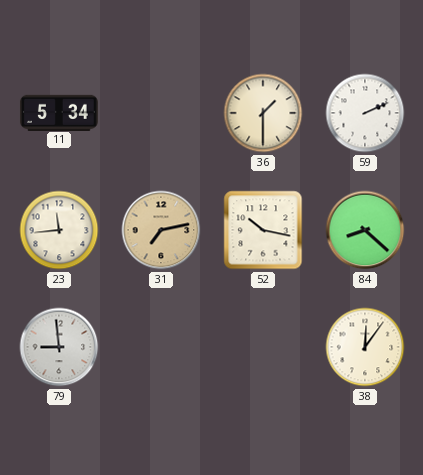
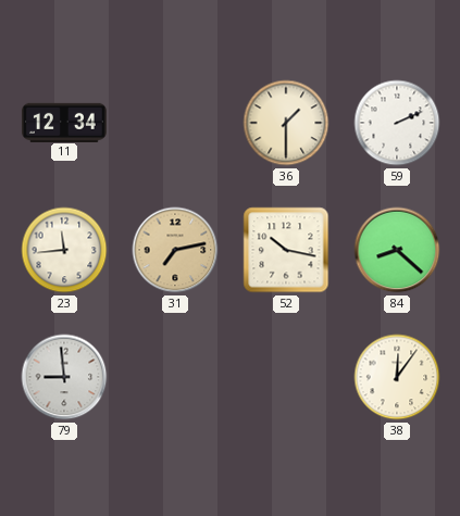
11: 5:34 -> 12:34
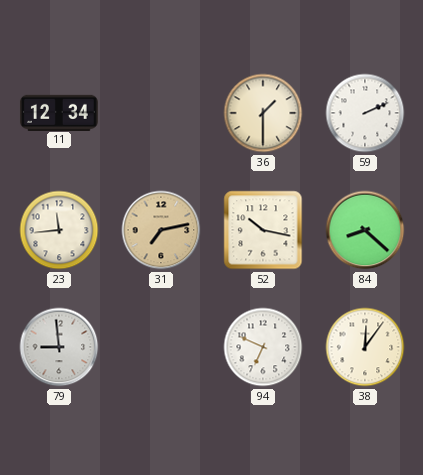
94: none -> 6:49
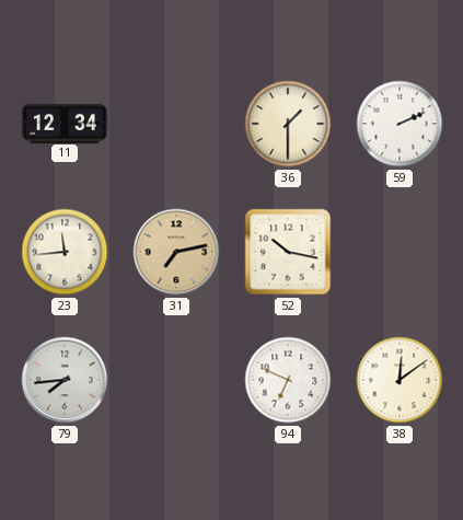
84: 8:22 -> none
79: 8:59 -> 7:44
38: 12:06 -> 12:09
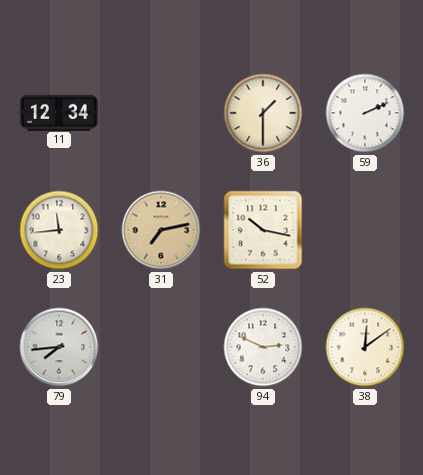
94: 6:49 -> 2:49
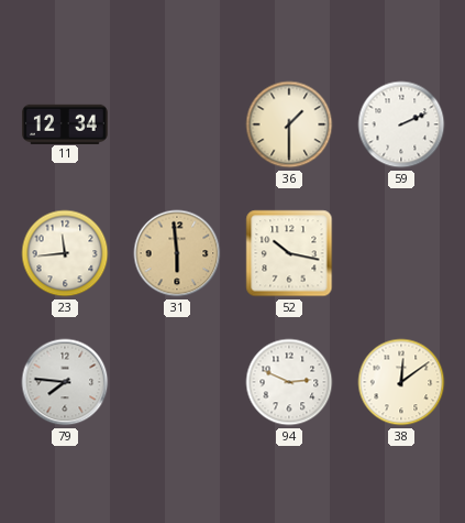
31: 7:13 -> 5:59
79: 7:44 -> 7:46
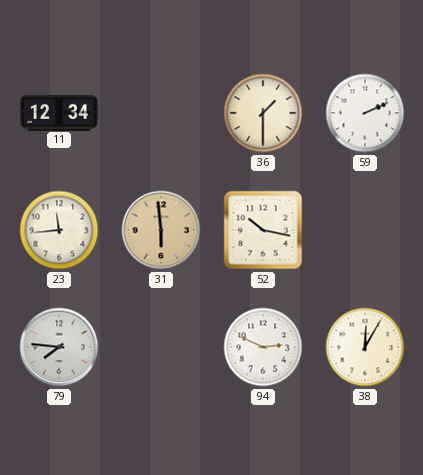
38: 12:09 -> 12:05
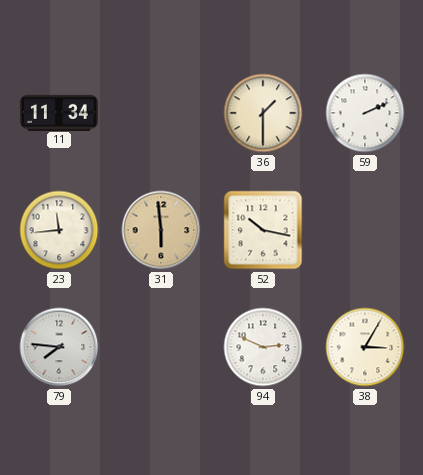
11: 12:34 -> 11:34
38: 12:05 -> 3:05
